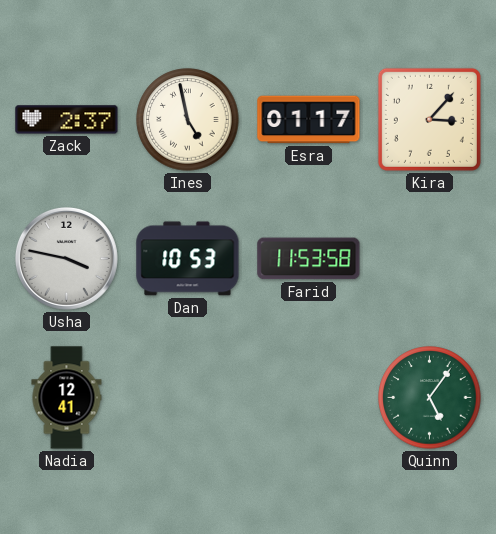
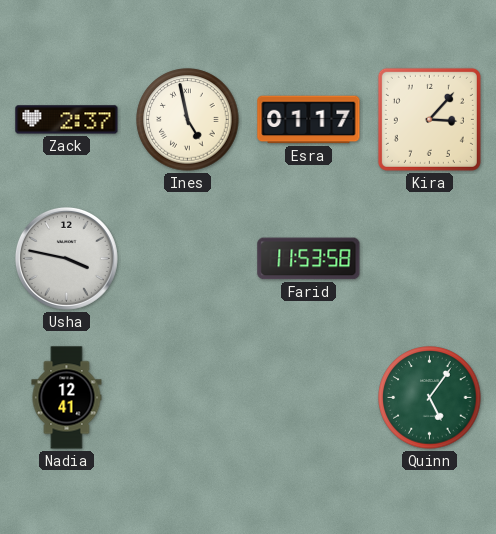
Dan: 10:53 -> none
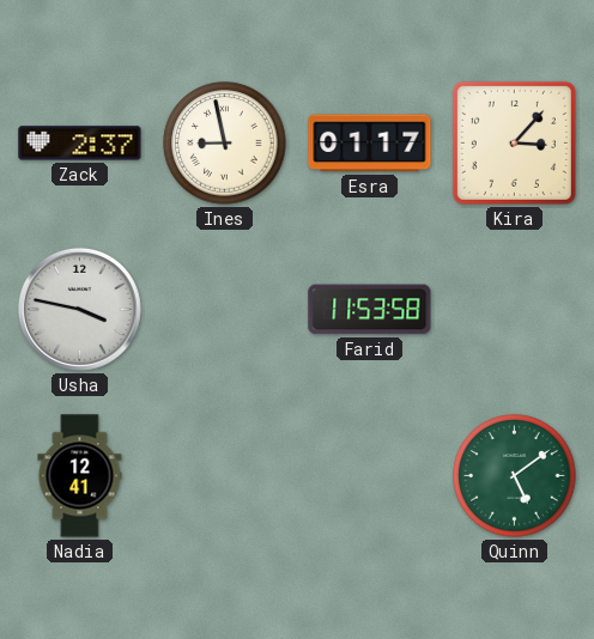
Ines: 4:58 -> 8:58
Quinn: 5:06 -> 5:09
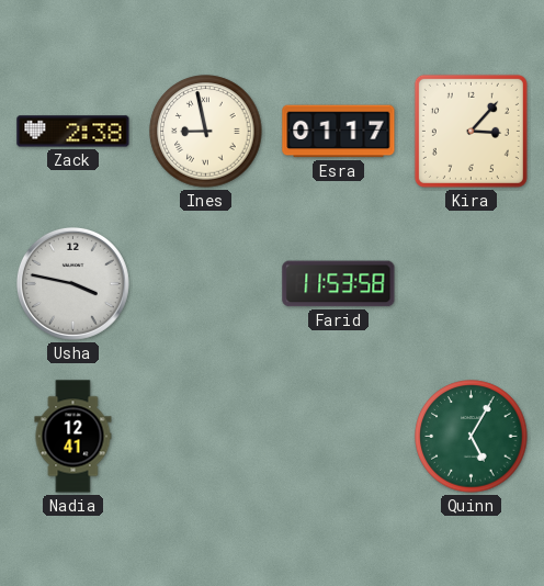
Zack: 2:37 -> 2:38
Quinn: 5:09 -> 5:05
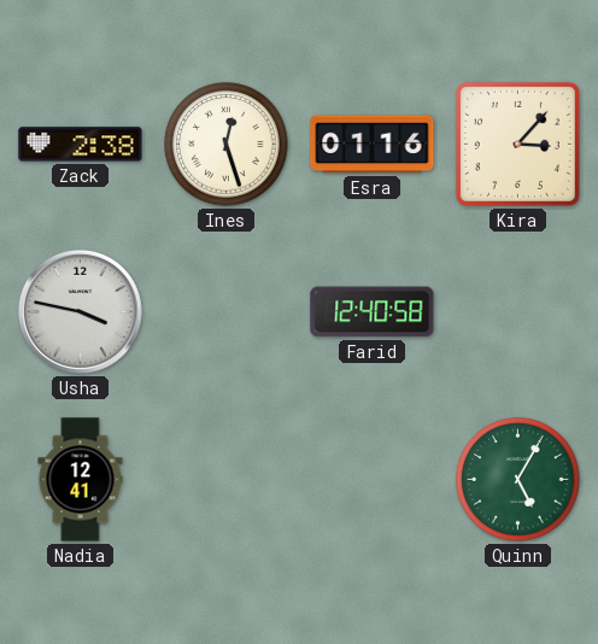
Ines: 8:58 -> 12:27
Esra: 01:17 -> 01:16
Farid: 11:53 -> 12:40
